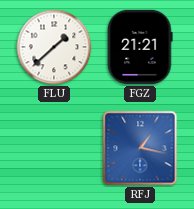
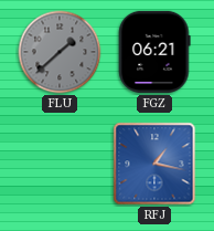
FLU dial: white -> grey
FGZ: 21:21 -> 06:21
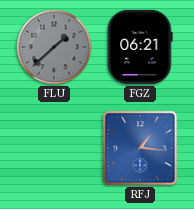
RFJ: 1:17 -> 1:16
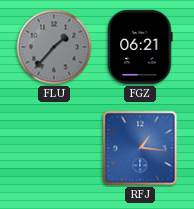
FLU: 1:38 -> 1:37
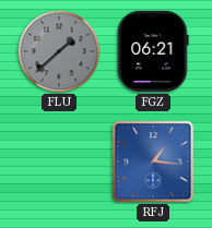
FLU: 1:37 -> 1:38
